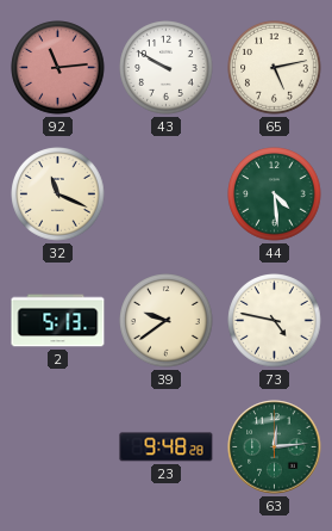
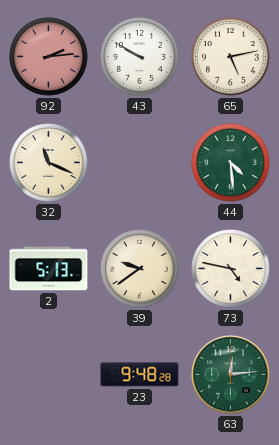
92: 11:14 -> 2:14
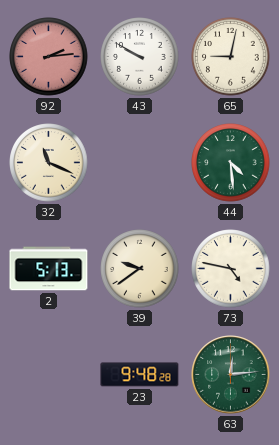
65: 5:13 -> 9:02
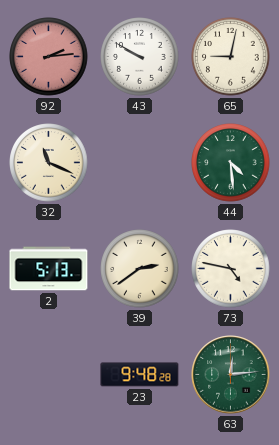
39: 9:39 -> 2:39
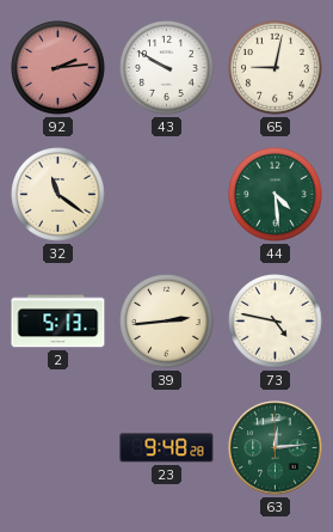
32: 11:19 -> 11:21
39: 2:39 -> 2:44
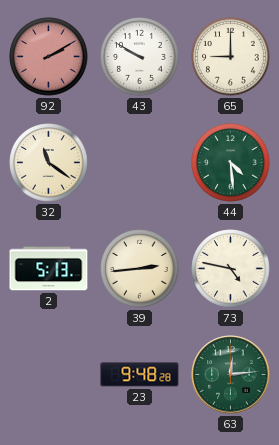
92: 2:14 -> 2:10
65: 9:02 -> 9:00
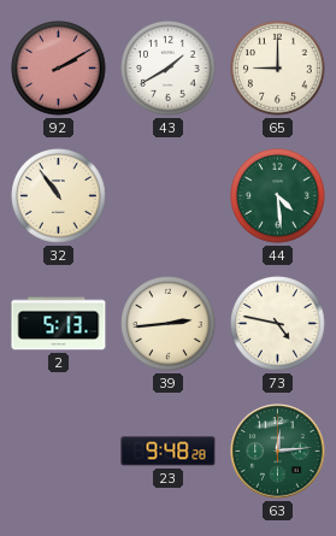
43: 9:50 -> 1:40
32: 11:21 -> 10:54
